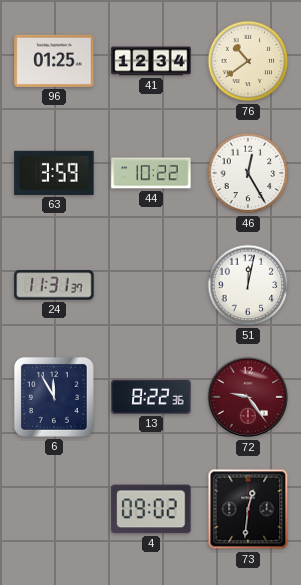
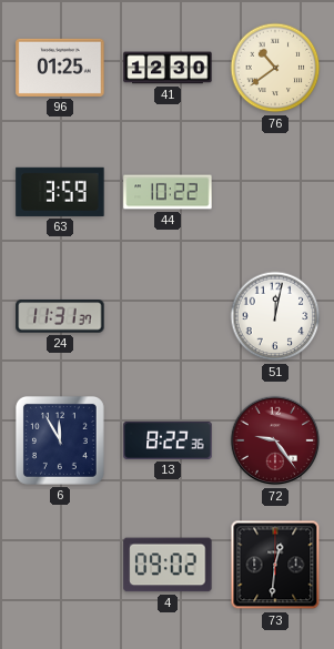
41: 12:34 -> 12:30
46: 12:25 -> none
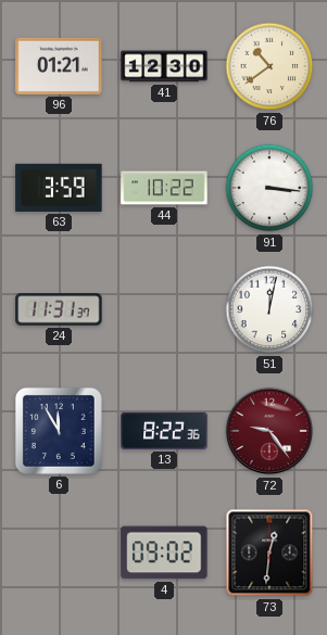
96: 01:25 -> 01:21
91: none -> 3:16
